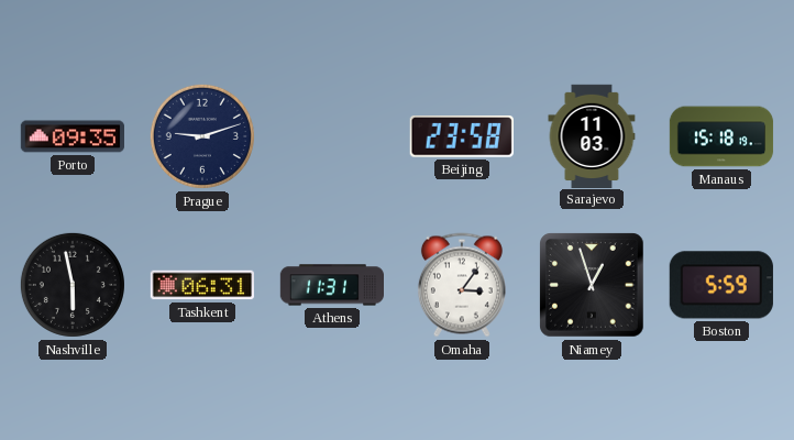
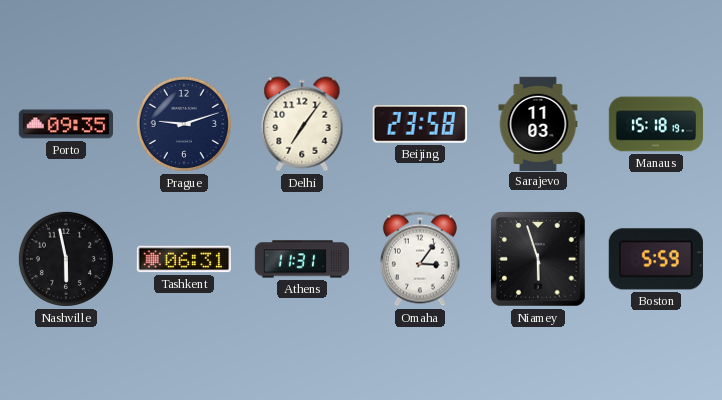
Delhi: none -> 7:06
Niamey: 12:57 -> 5:57
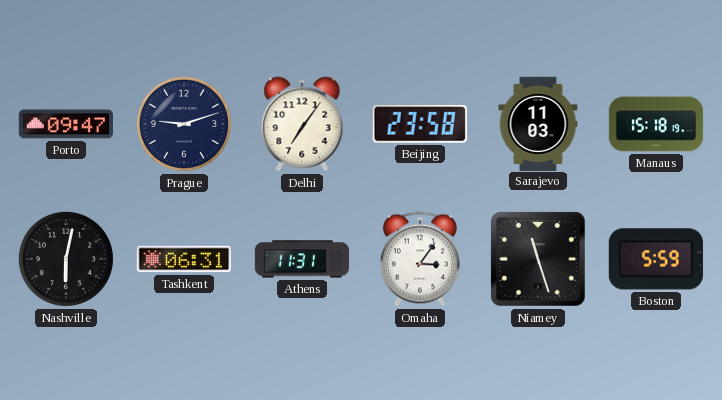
Porto: 09:35 -> 09:47
Nashville: 5:58 -> 6:02
Niamey: 5:57 -> 11:27
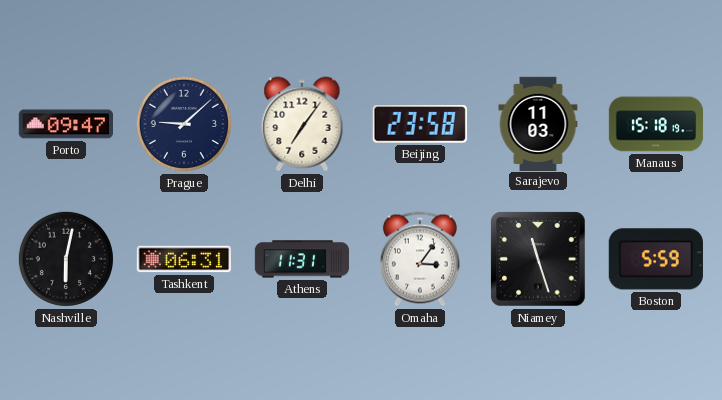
Prague: 9:12 -> 9:08
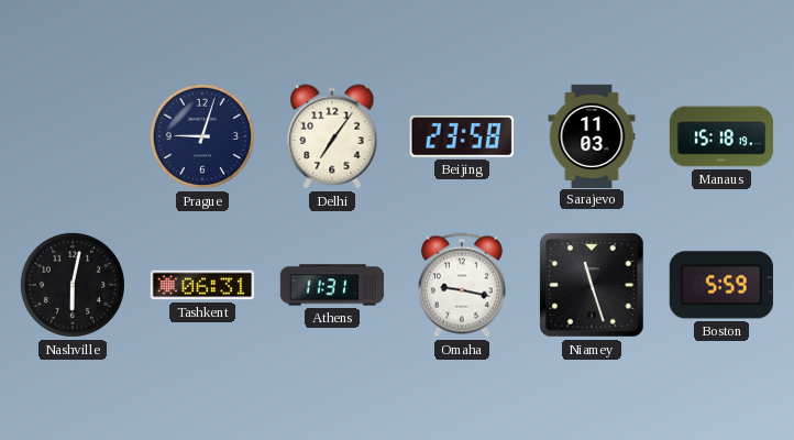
Porto: 09:47 -> none
Prague: 9:08 -> 9:03
Omaha: 3:06 -> 9:17
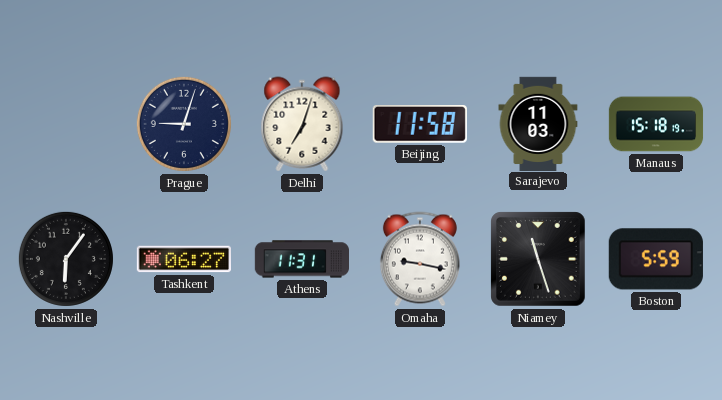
Delhi: 7:06 -> 7:03
Beijing: 23:58 -> 11:58
Nashville: 6:02 -> 6:06
Tashkent: 06:31 -> 06:27
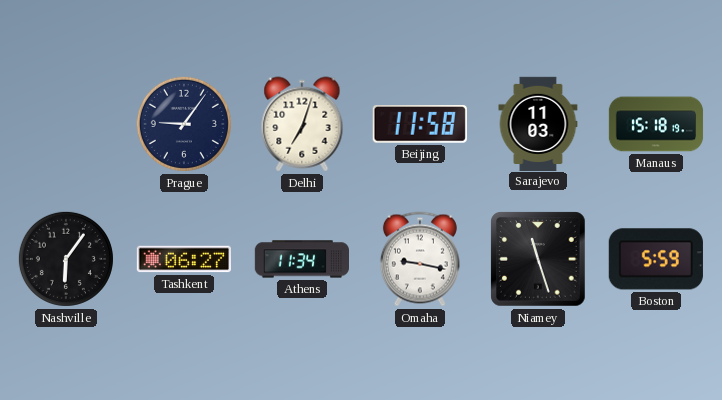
Prague: 9:03 -> 9:06
Athens: 11:31 -> 11:34
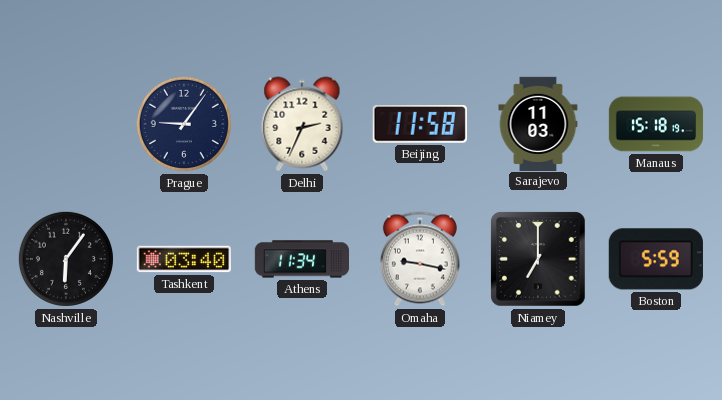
Delhi: 7:03 -> 2:34
Tashkent: 06:27 -> 03:40
Niamey: 11:27 -> 7:00
